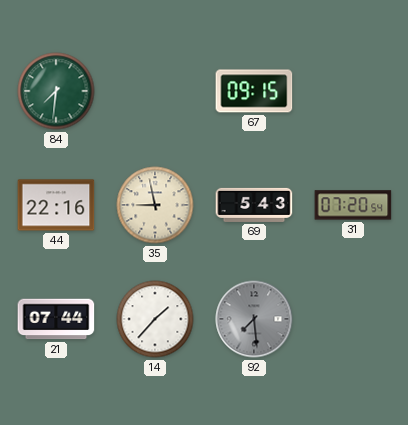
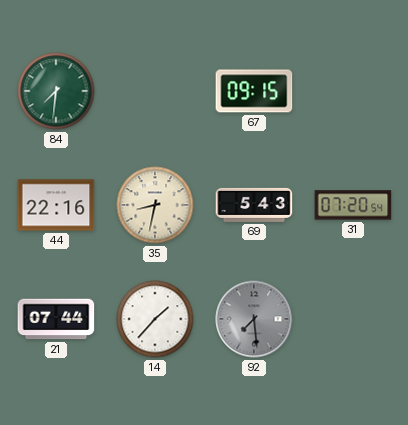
35: 8:58 -> 8:32
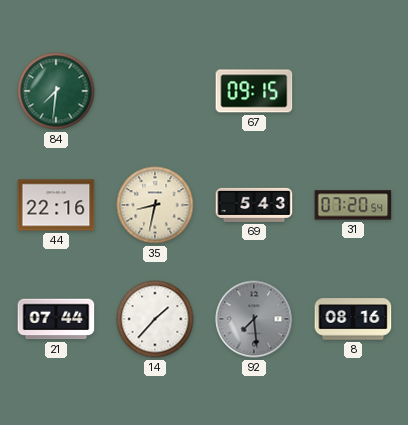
8: none -> 08:16
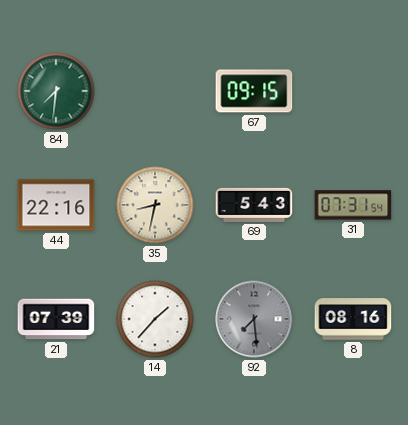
31: 07:20 -> 07:31
21: 07:44 -> 07:39
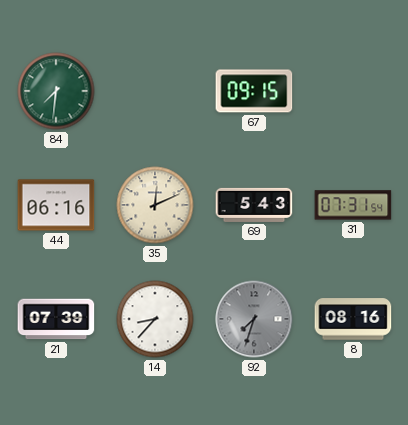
44: 22:16 -> 06:16
35: 8:32 -> 12:11
14: 1:37 -> 8:37
92: 7:29 -> 7:33
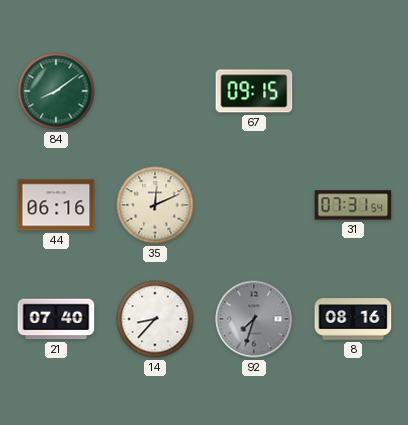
84: 7:31 -> 8:09
69: 5:43 -> none
21: 07:39 -> 07:40
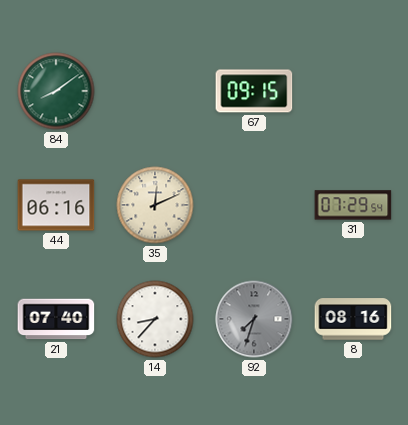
31: 07:31 -> 07:29
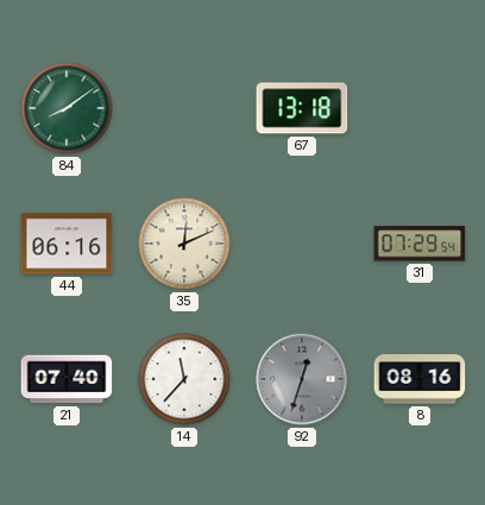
67: 09:15 -> 13:18
14: 8:37 -> 11:37
92: 7:33 -> 12:33
